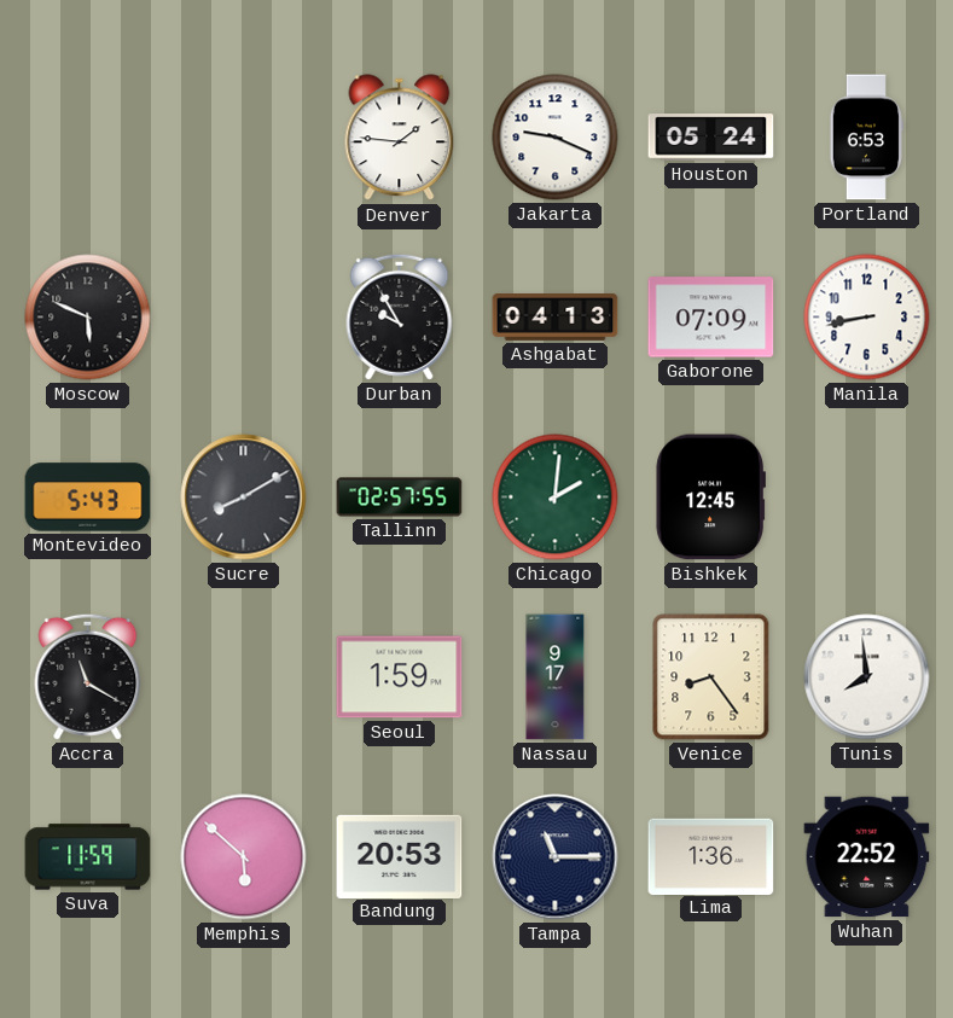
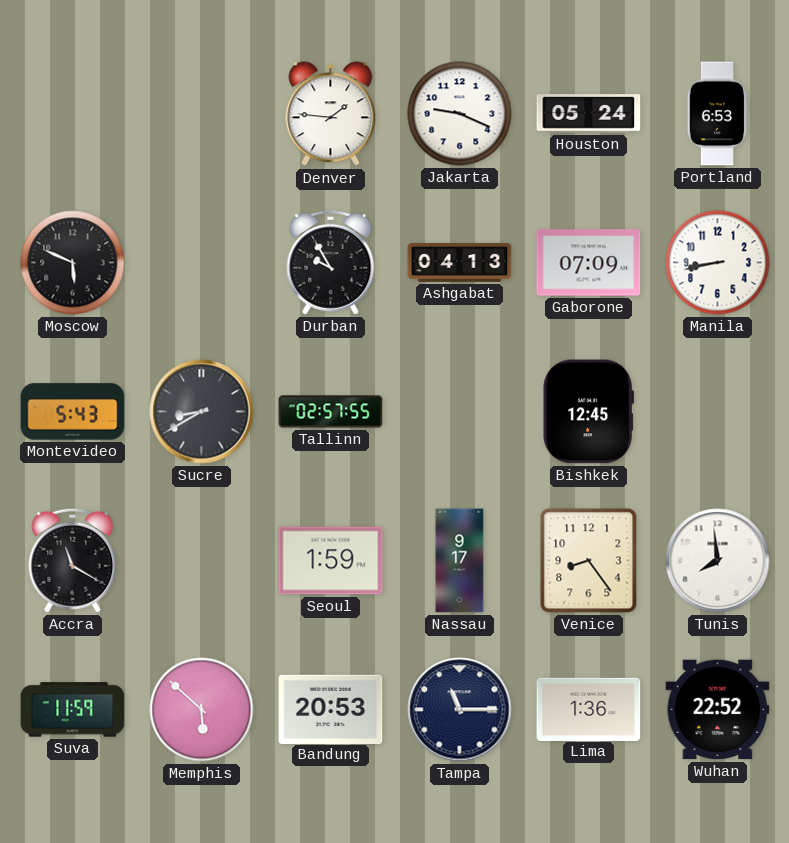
Sucre: 8:10 -> 8:40
Chicago: 2:01 -> none
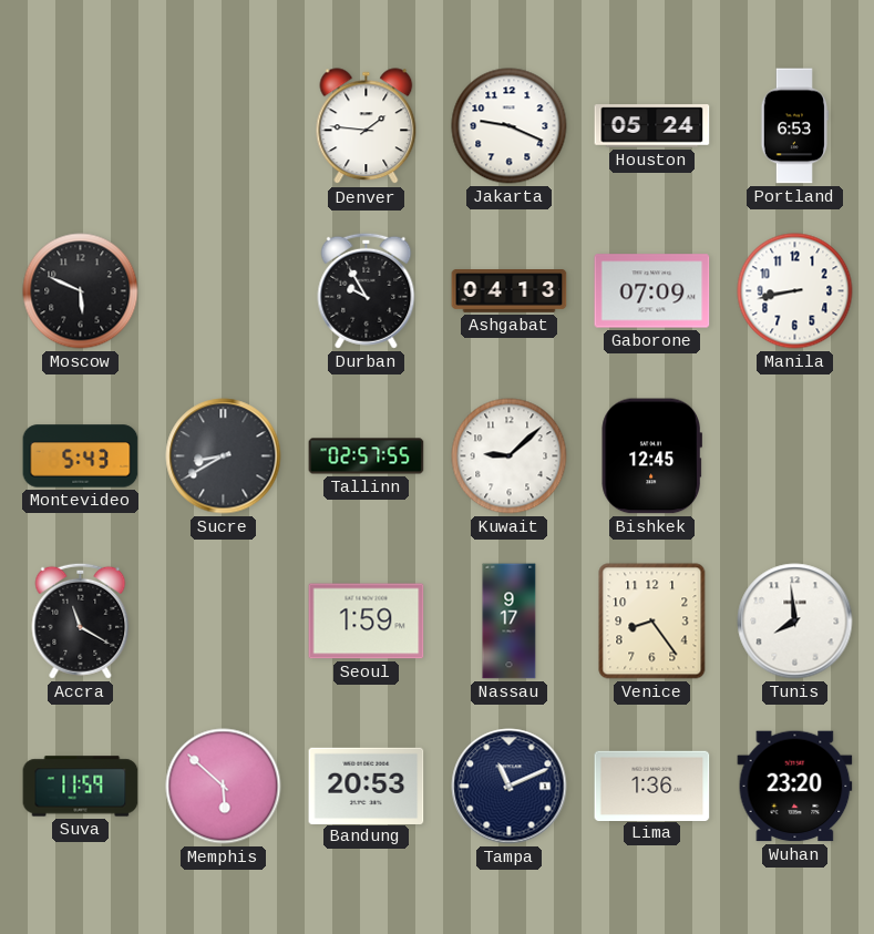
Kuwait: none -> 9:08
Tampa: 11:15 -> 11:11
Wuhan: 22:52 -> 23:20
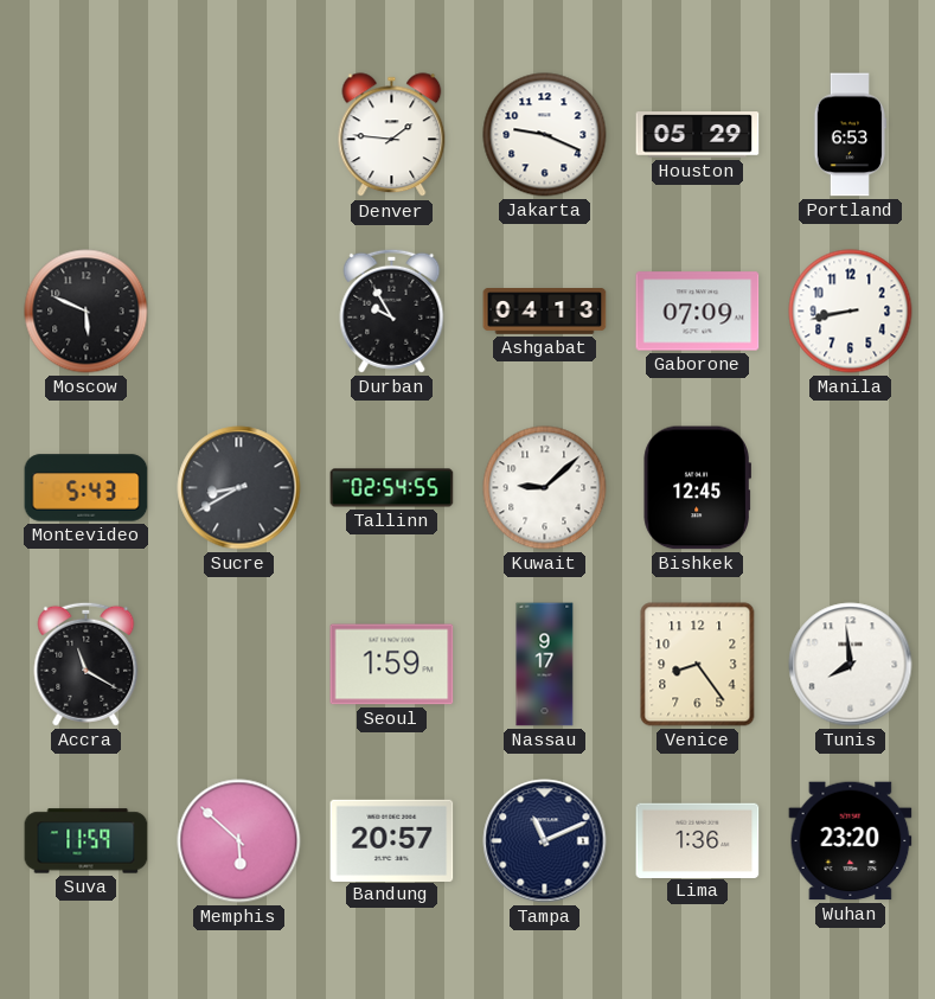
Houston: 05:24 -> 05:29
Tallinn: 02:57 -> 02:54
Bandung: 20:53 -> 20:57
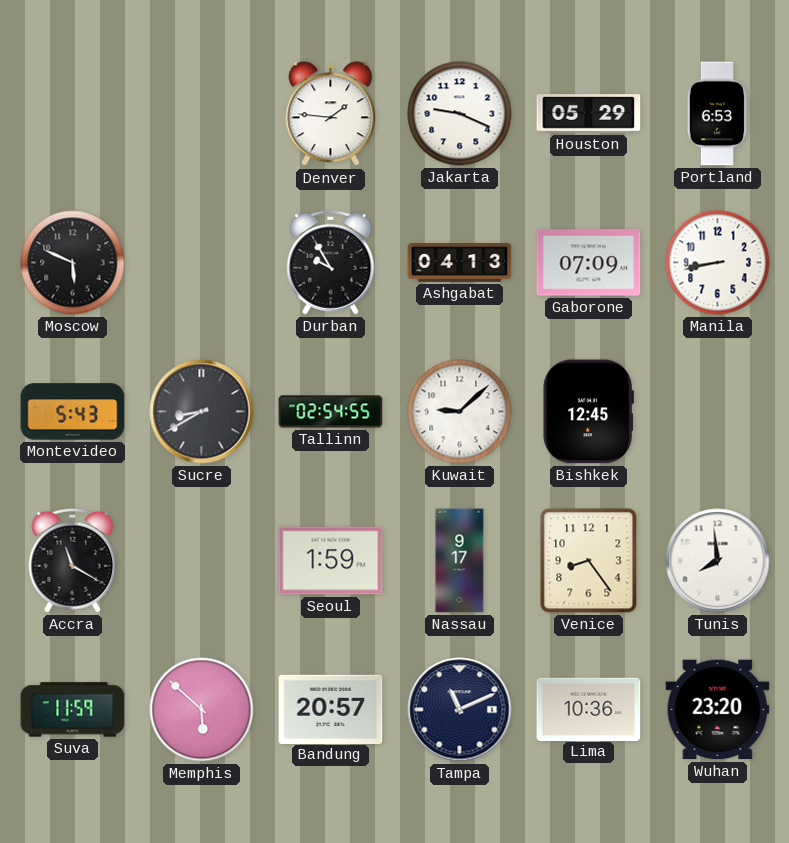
Lima: 1:36 -> 10:36
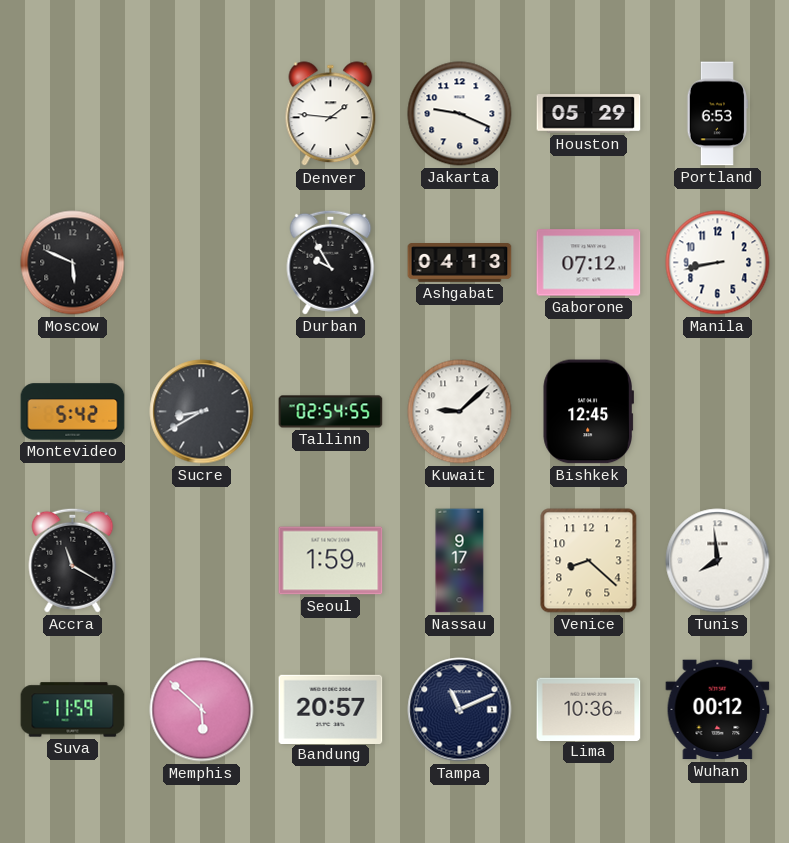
Gaborone: 07:09 -> 07:12
Montevideo: 5:43 -> 5:42
Venice: 8:24 -> 8:22
Wuhan: 23:20 -> 00:12
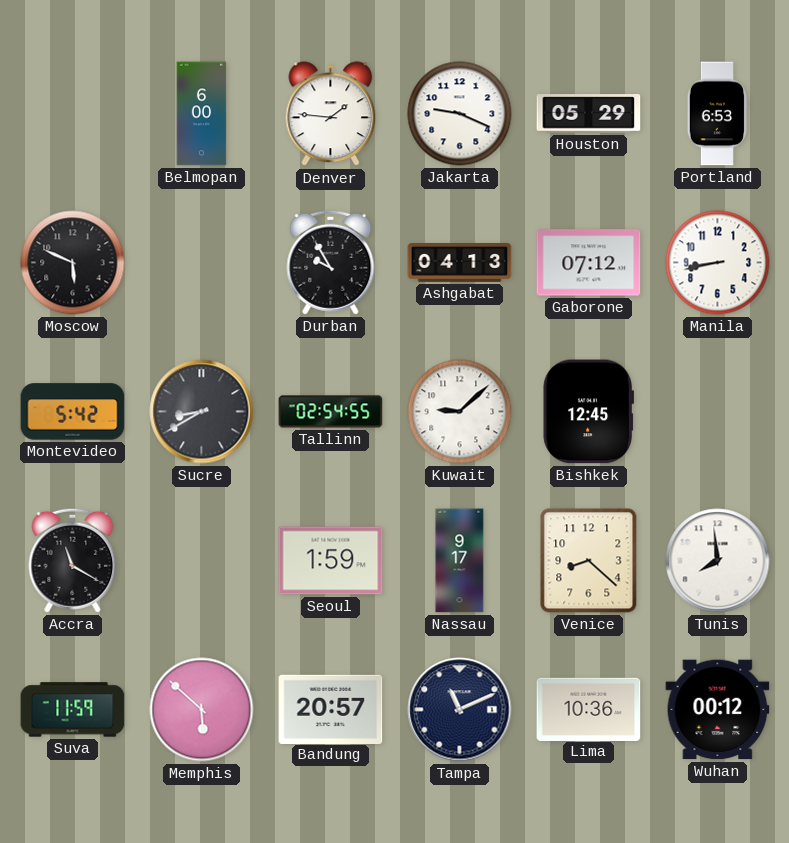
Belmopan: none -> 6:00
